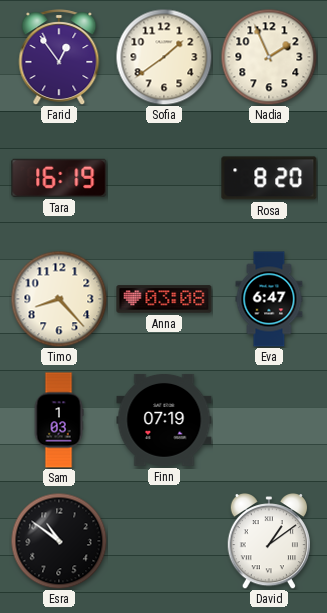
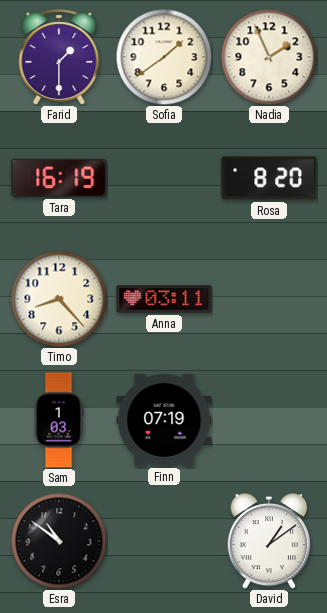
Farid: 12:54 -> 1:30
Anna: 03:08 -> 03:11
Eva: 6:47 -> none
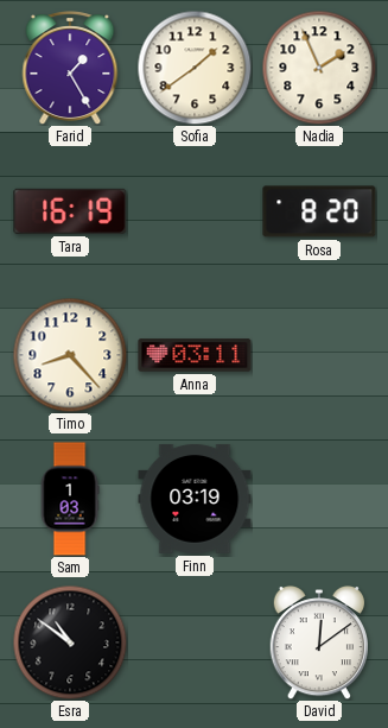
Farid: 1:30 -> 1:25
Finn: 07:19 -> 03:19
David: 1:09 -> 12:09
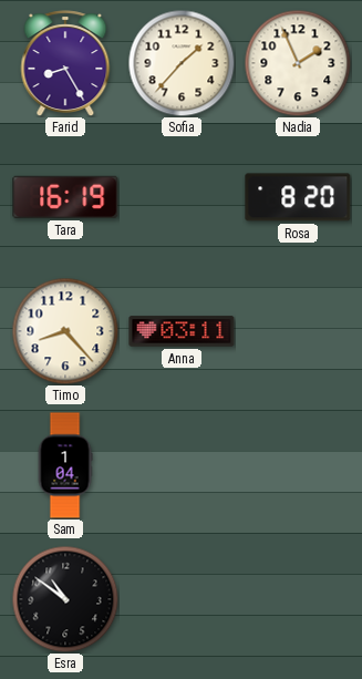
Farid: 1:25 -> 8:25
Sofia: 1:39 -> 1:37
Sam: 1:03 -> 1:04
Finn: 03:19 -> none
David: 12:09 -> none
